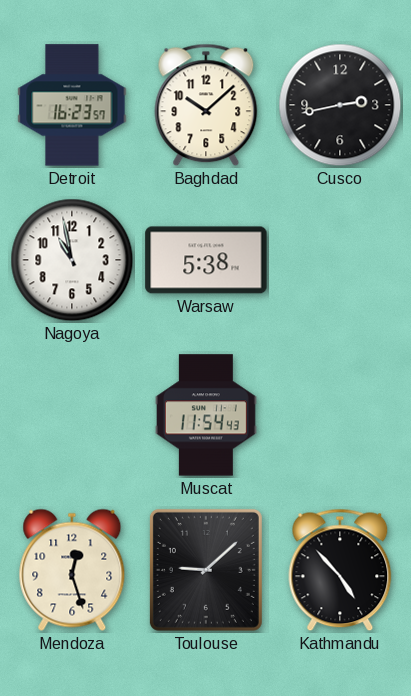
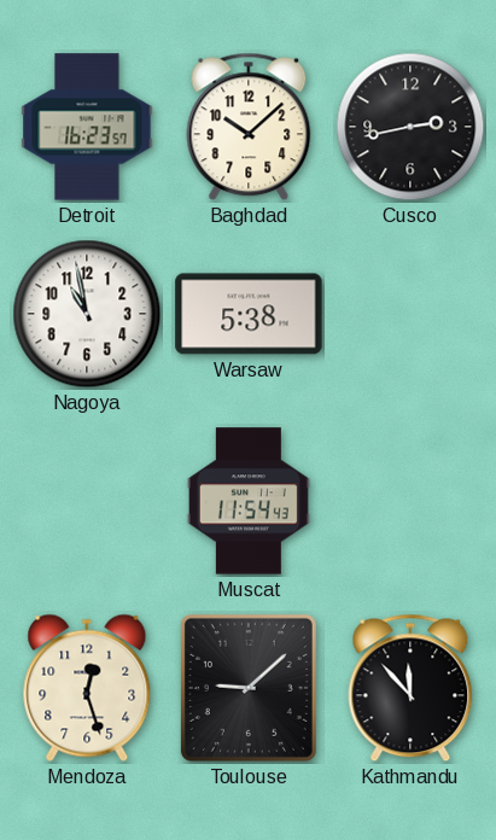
Kathmandu: 4:53 -> 11:53
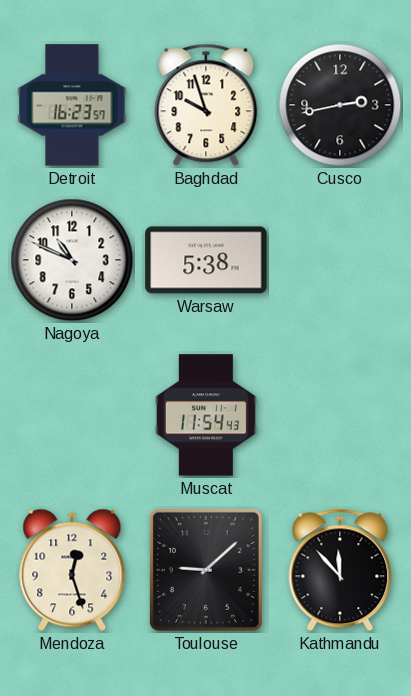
Baghdad: 10:08 -> 9:57
Nagoya: 10:58 -> 10:49
